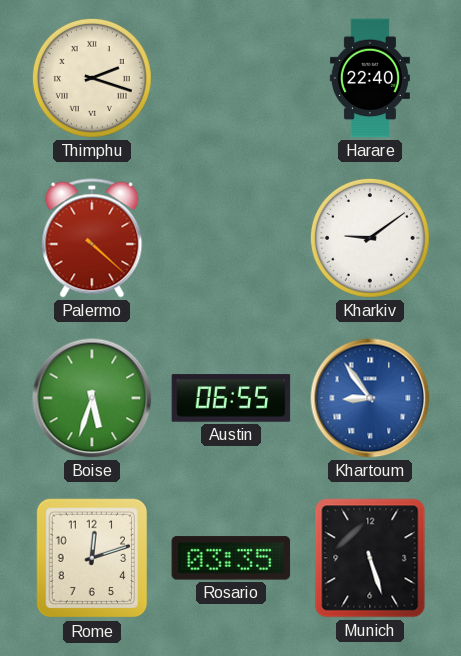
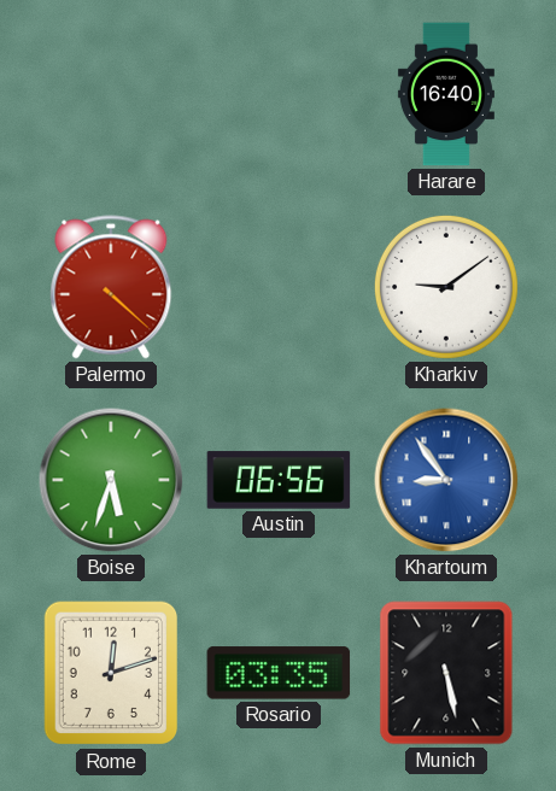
Thimphu: 2:18 -> none
Harare: 22:40 -> 16:40
Austin: 06:55 -> 06:56
Munich: 5:27 -> 5:28
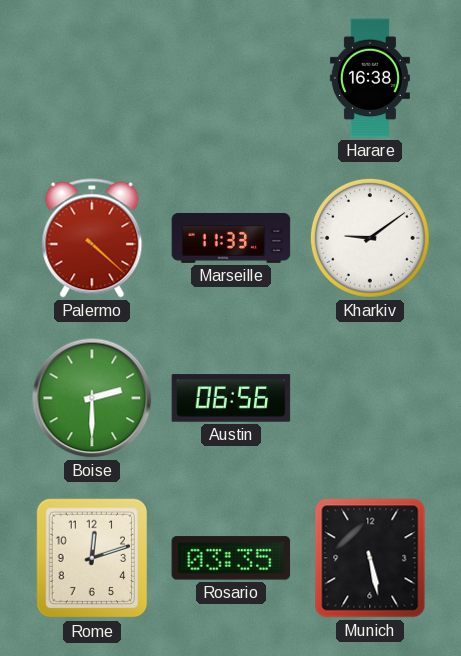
Harare: 16:40 -> 16:38
Marseille: none -> 11:33
Boise: 5:33 -> 2:30
Khartoum: 8:54 -> none
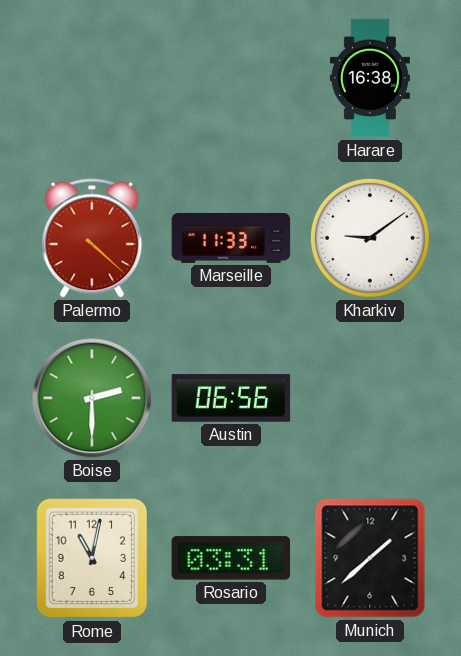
Rome: 12:12 -> 11:02
Rosario: 03:35 -> 03:31
Munich: 5:28 -> 1:38
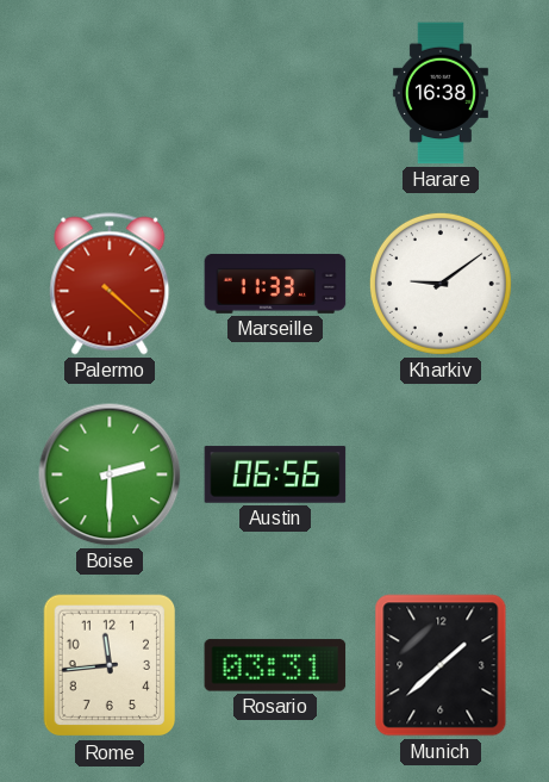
Rome: 11:02 -> 11:44
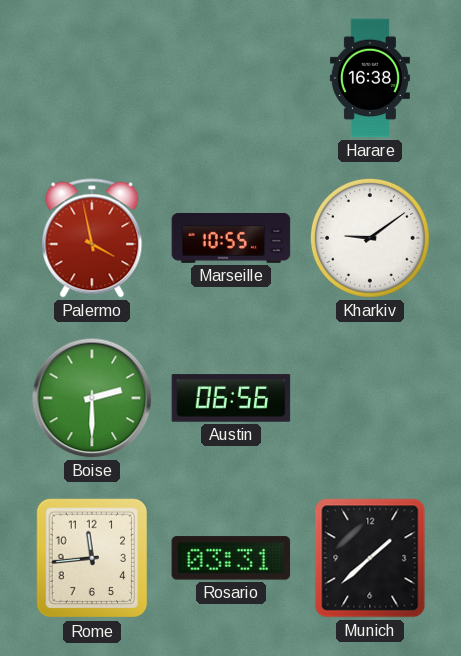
Palermo: 4:22 -> 3:58
Marseille: 11:33 -> 10:55
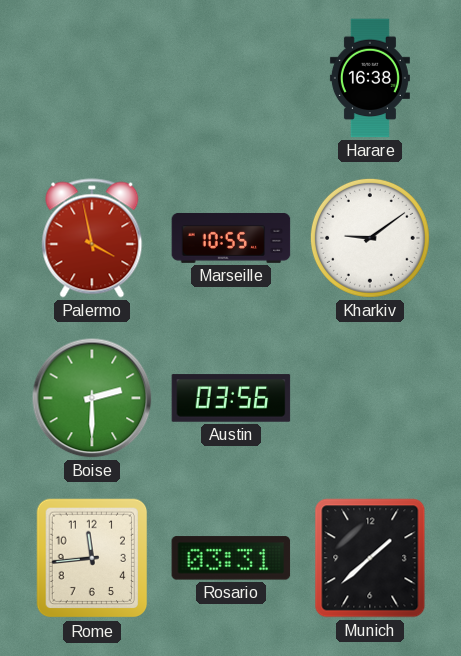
Austin: 06:56 -> 03:56
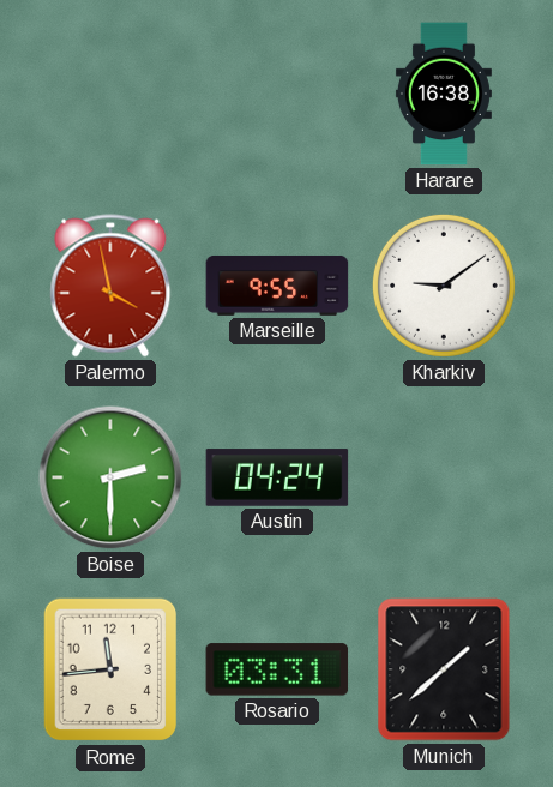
Marseille: 10:55 -> 9:55
Austin: 03:56 -> 04:24
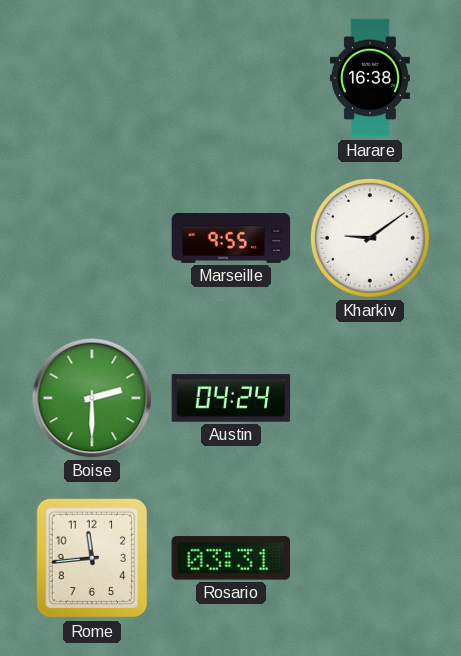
Palermo: 3:58 -> none
Munich: 1:38 -> none
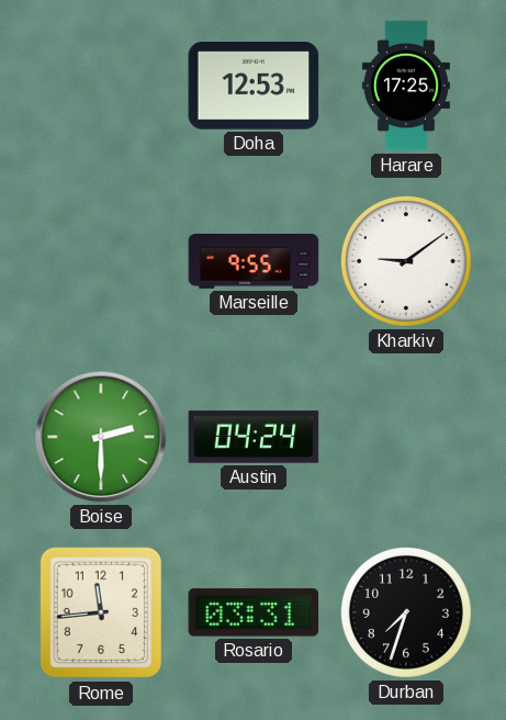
Doha: none -> 12:53
Harare: 16:38 -> 17:25
Durban: none -> 7:33
